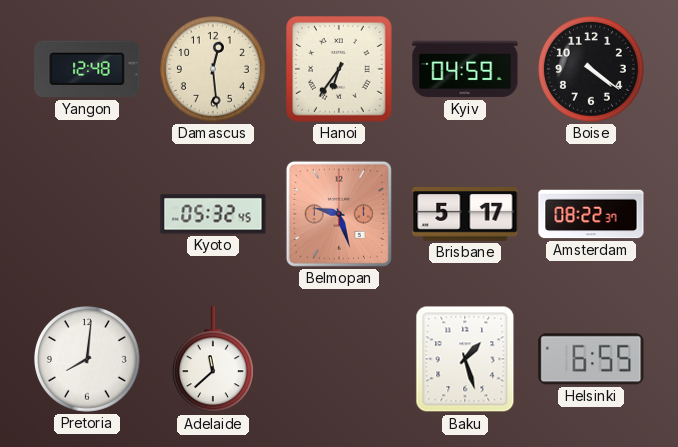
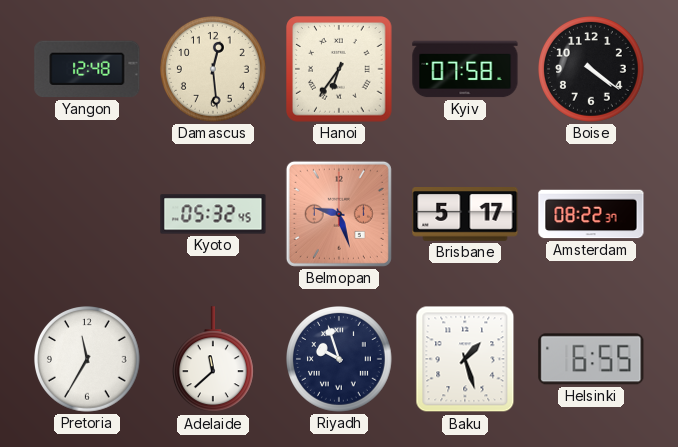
Kyiv: 04:59 -> 07:58
Pretoria: 8:01 -> 11:35
Riyadh: none -> 9:57
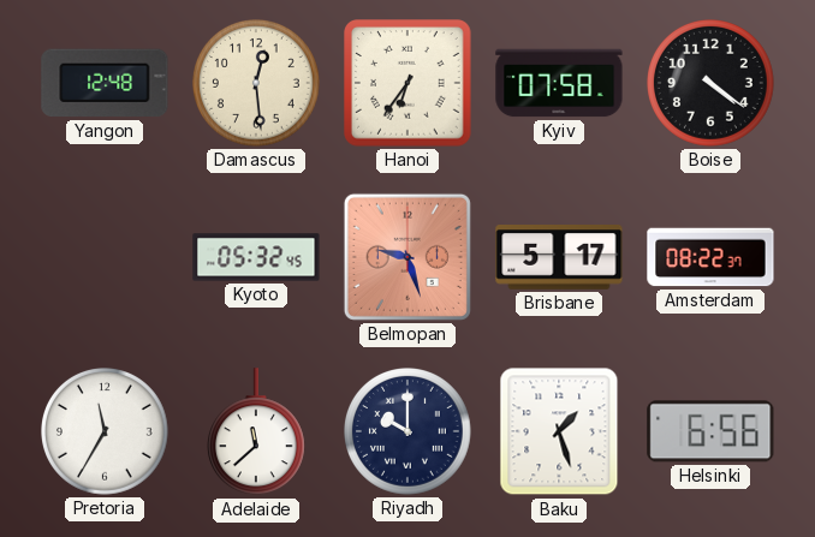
Riyadh: 9:57 -> 10:00
Helsinki: 6:55 -> 6:56
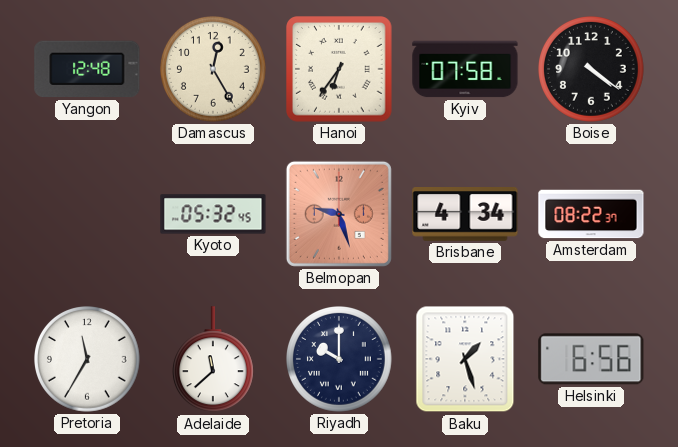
Damascus: 12:29 -> 12:25
Brisbane: 5:17 -> 4:34
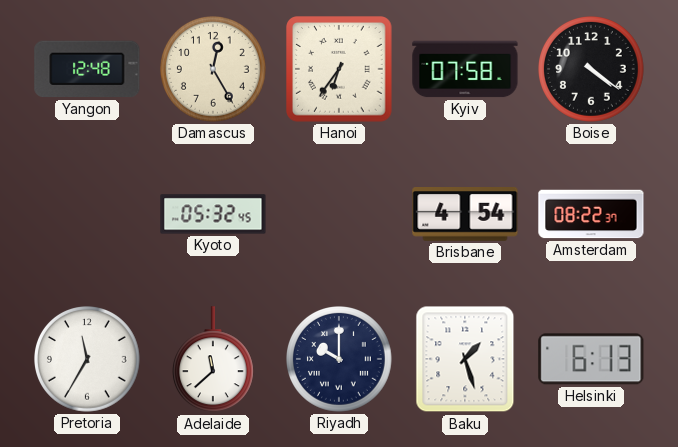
Belmopan: 9:27 -> none
Brisbane: 4:34 -> 4:54
Helsinki: 6:56 -> 6:13
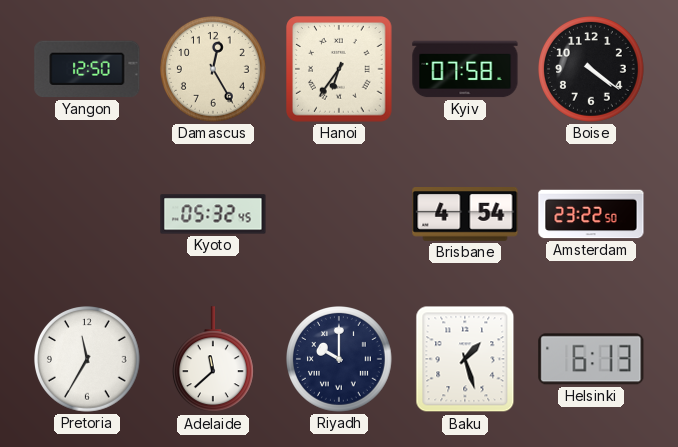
Yangon: 12:48 -> 12:50
Amsterdam: 08:22 -> 23:22
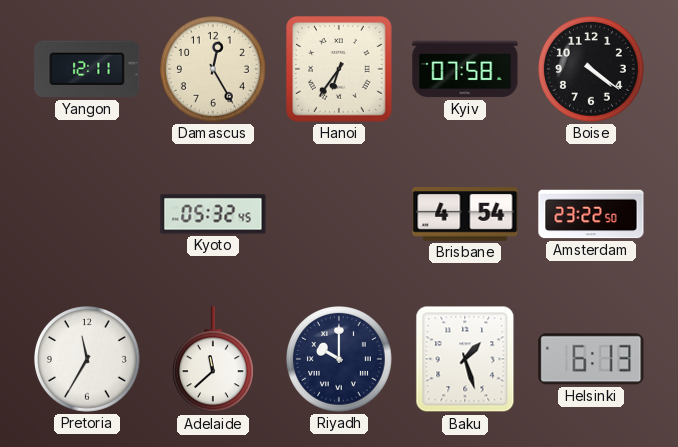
Yangon: 12:50 -> 12:11
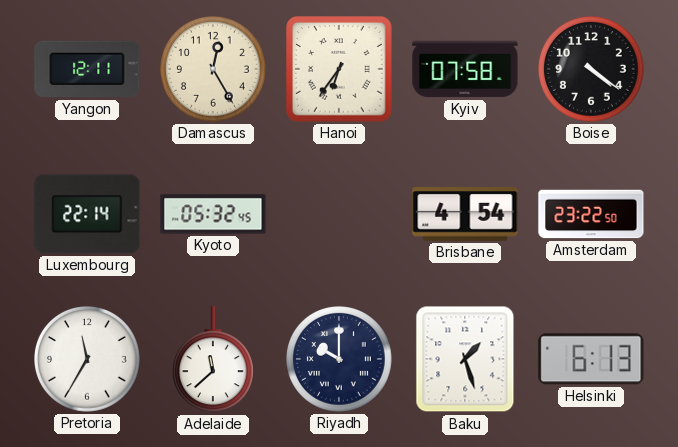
Luxembourg: none -> 22:14
